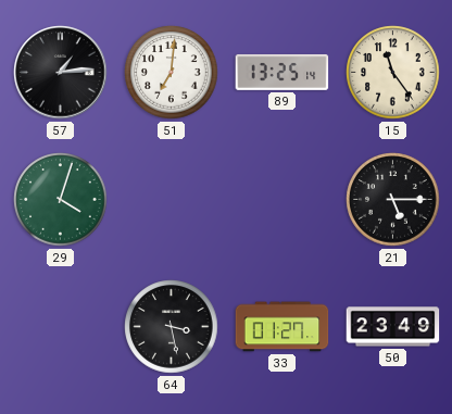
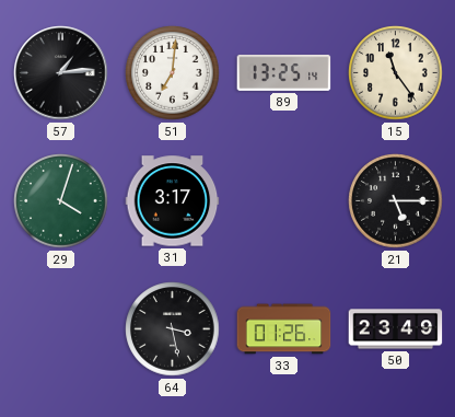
31: none -> 3:17
33: 01:27 -> 01:26
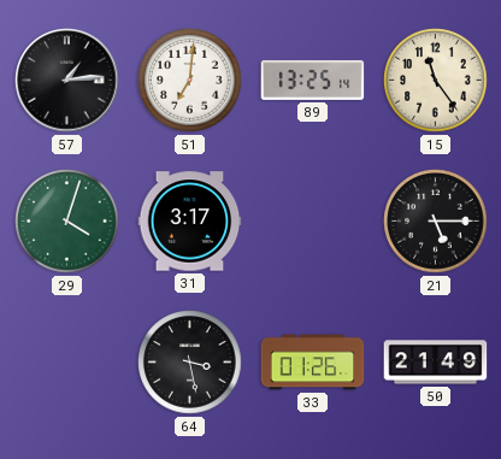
50: 23:49 -> 21:49
